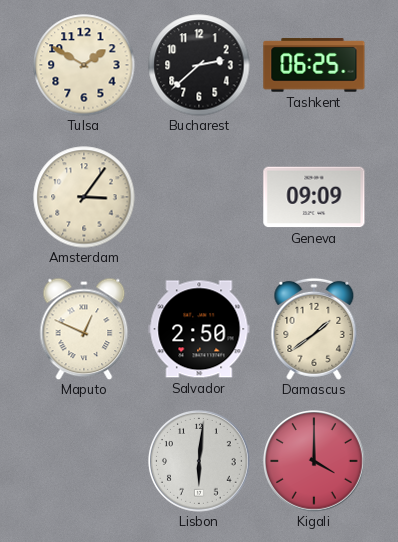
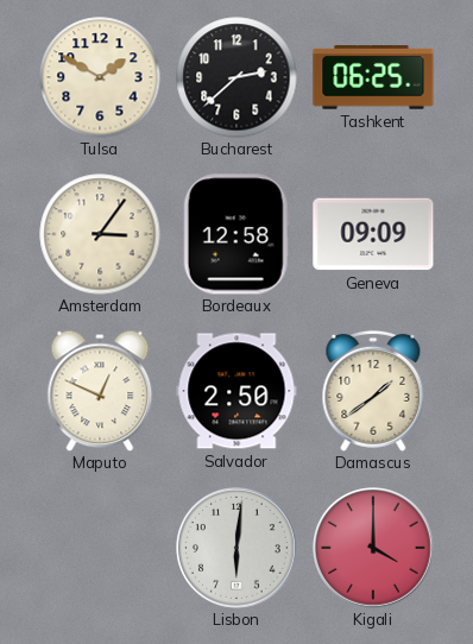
Bordeaux: none -> 12:58
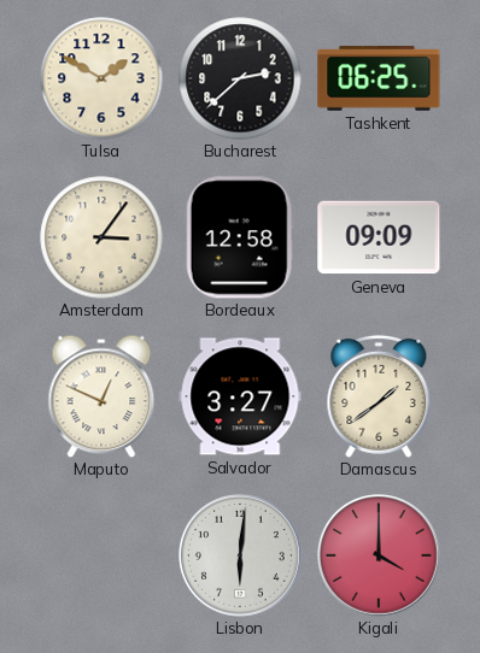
Salvador: 2:50 -> 3:27
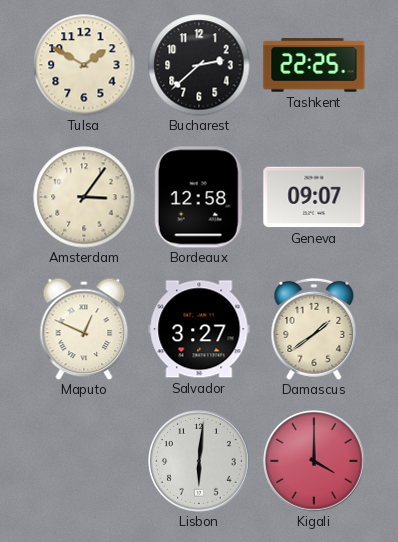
Tashkent: 06:25 -> 22:25
Geneva: 09:09 -> 09:07
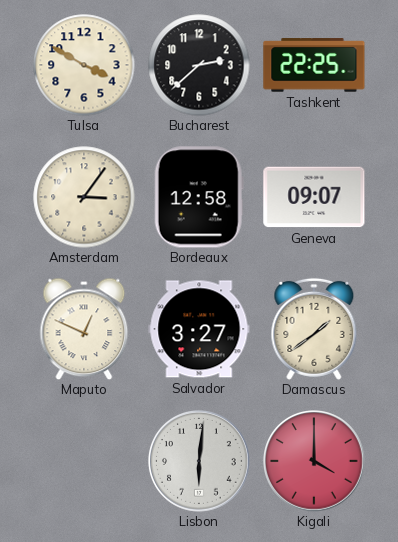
Tulsa: 1:50 -> 3:50
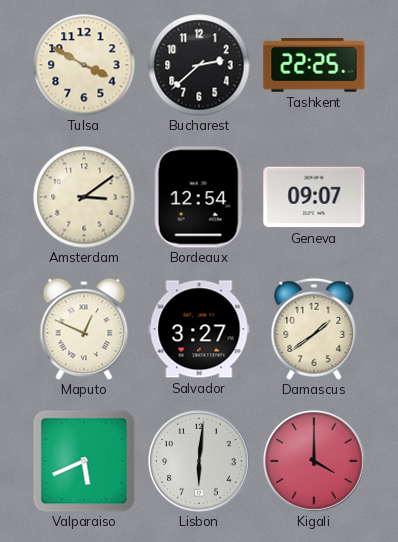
Amsterdam: 3:06 -> 3:09
Bordeaux: 12:58 -> 12:54
Valparaiso: none -> 5:41
